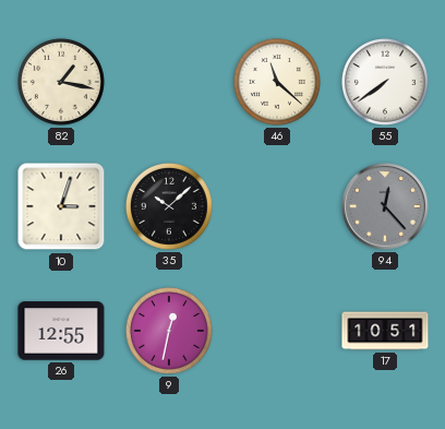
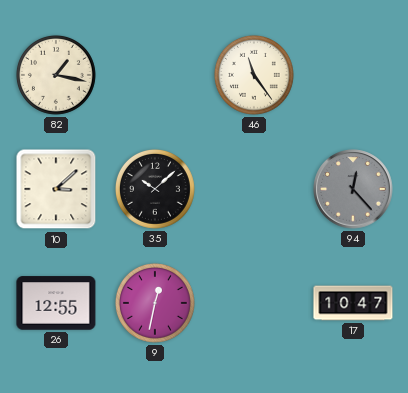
46: 11:22 -> 11:24
55: 7:39 -> none
10: 3:03 -> 3:08
17: 10:51 -> 10:47
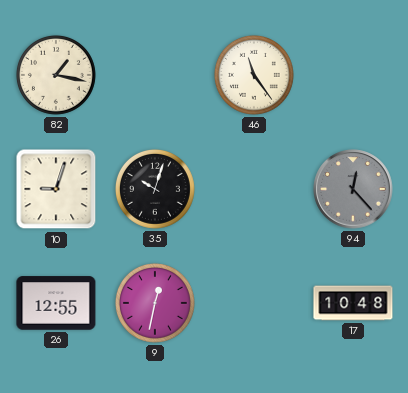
10: 3:08 -> 9:03
35: 10:08 -> 10:03
17: 10:47 -> 10:48
